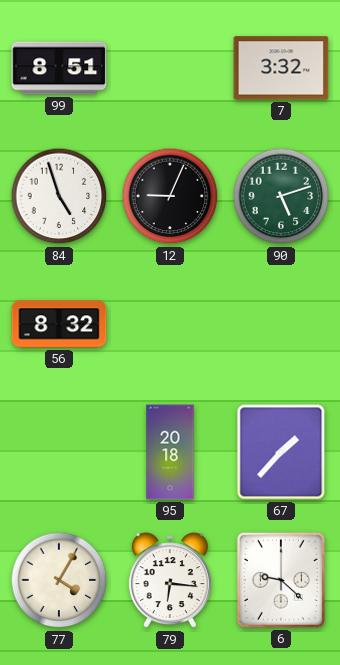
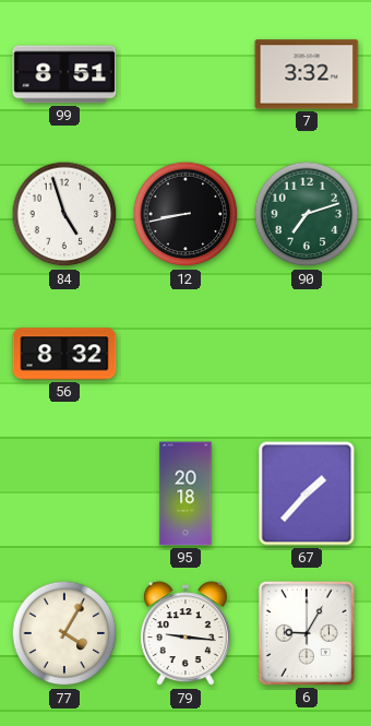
12: 9:04 -> 8:43
90: 5:12 -> 7:12
79: 6:16 -> 9:16
6: 9:22 -> 9:05
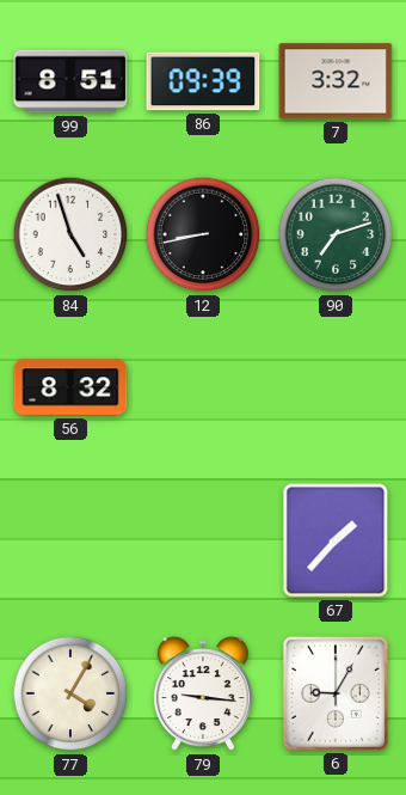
86: none -> 09:39
95: 20:18 -> none
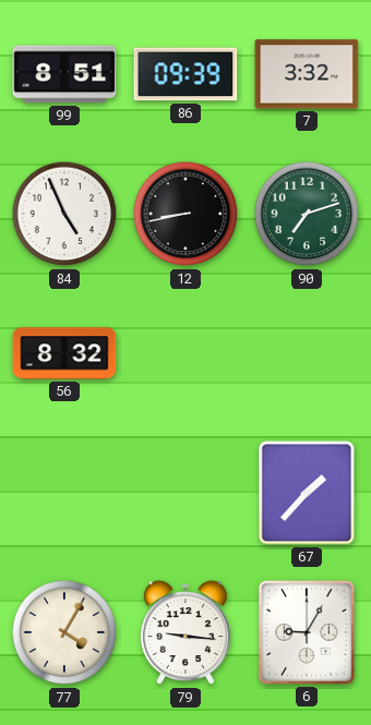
84: 4:57 -> 4:56
